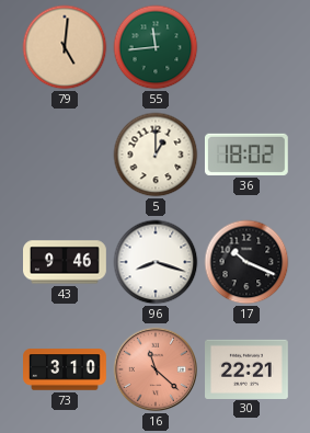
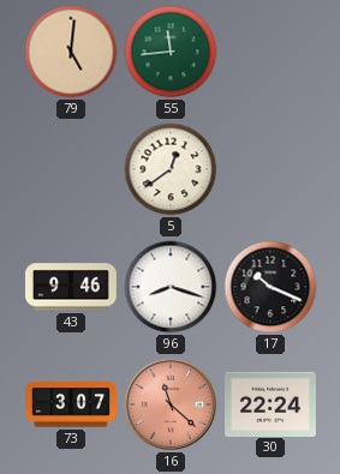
5: 1:00 -> 12:39
36: 18:02 -> none
73: 3:10 -> 3:07
30: 22:21 -> 22:24
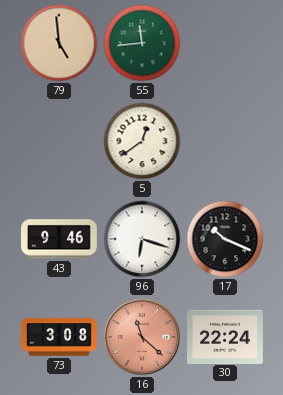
79: 5:01 -> 4:59
96: 8:18 -> 6:18
73: 3:07 -> 3:08
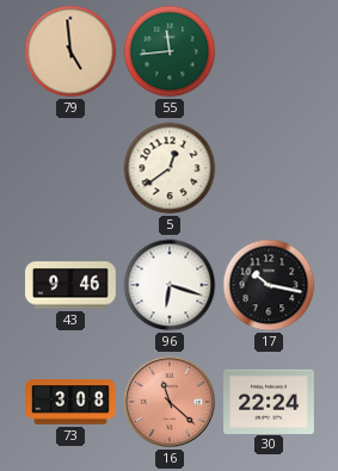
17: 10:19 -> 10:17
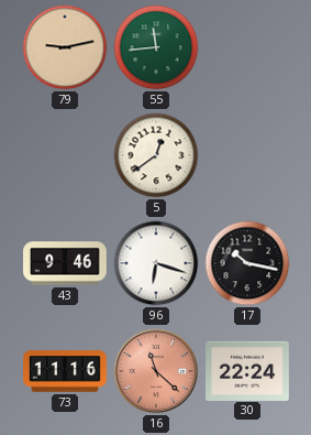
79: 4:59 -> 9:13
73: 3:08 -> 11:16
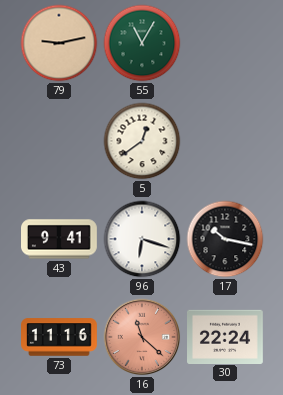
55: 11:44 -> 11:05
43: 9:46 -> 9:41
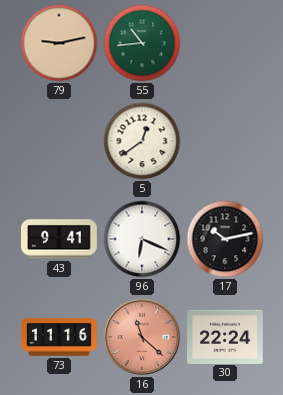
55: 11:05 -> 10:44
96: 6:18 -> 6:19
17: 10:17 -> 10:13
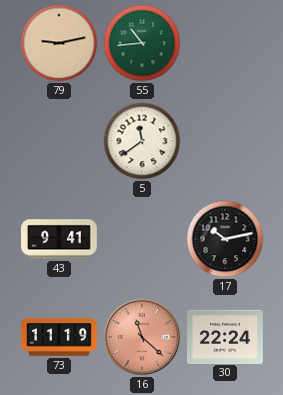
5: 12:39 -> 11:39
96: 6:19 -> none
73: 11:16 -> 11:19
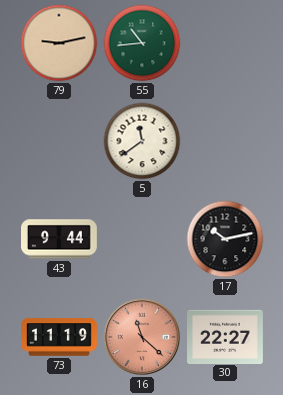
43: 9:41 -> 9:44
30: 22:24 -> 22:27
